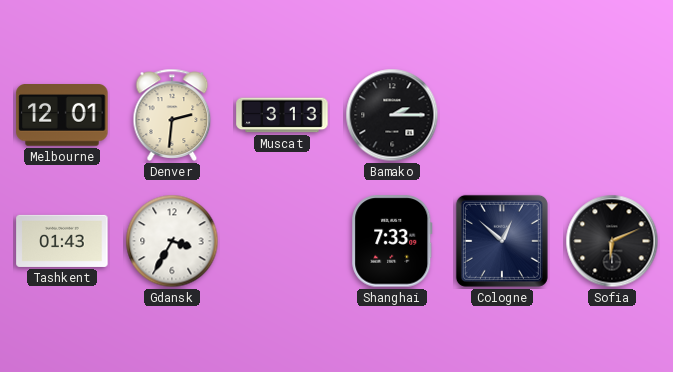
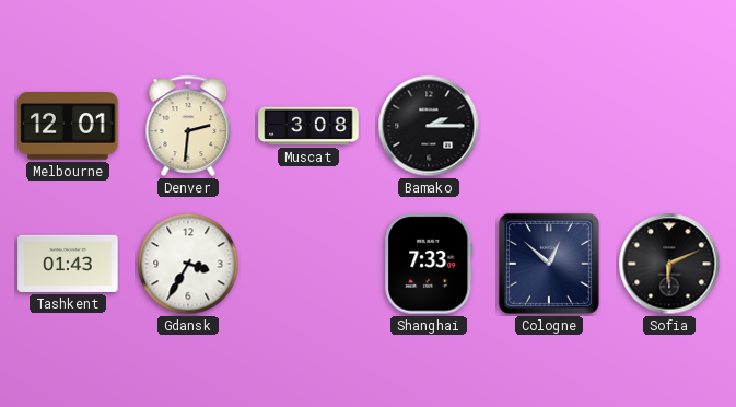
Muscat: 3:13 -> 3:08
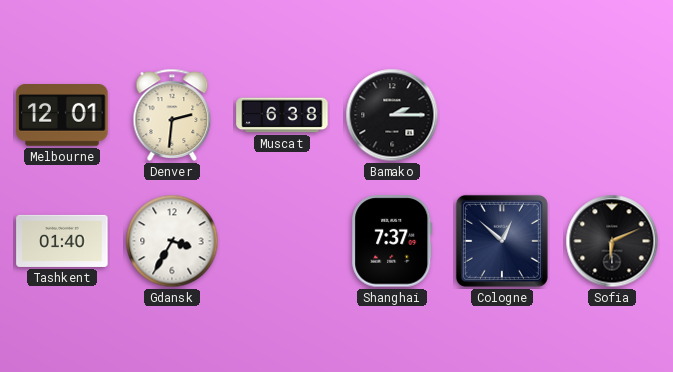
Muscat: 3:08 -> 6:38
Tashkent: 01:43 -> 01:40
Shanghai: 7:33 -> 7:37
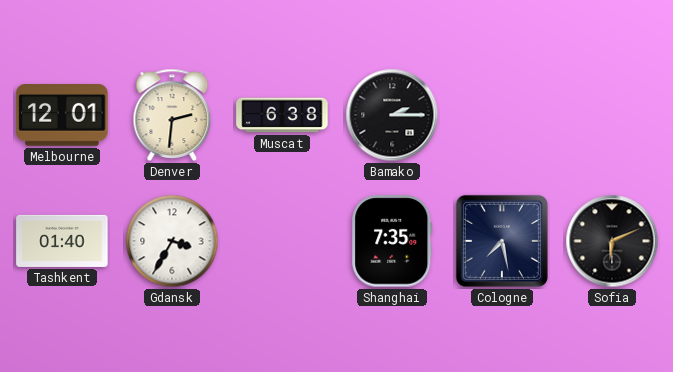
Shanghai: 7:37 -> 7:35
Cologne: 12:52 -> 7:28
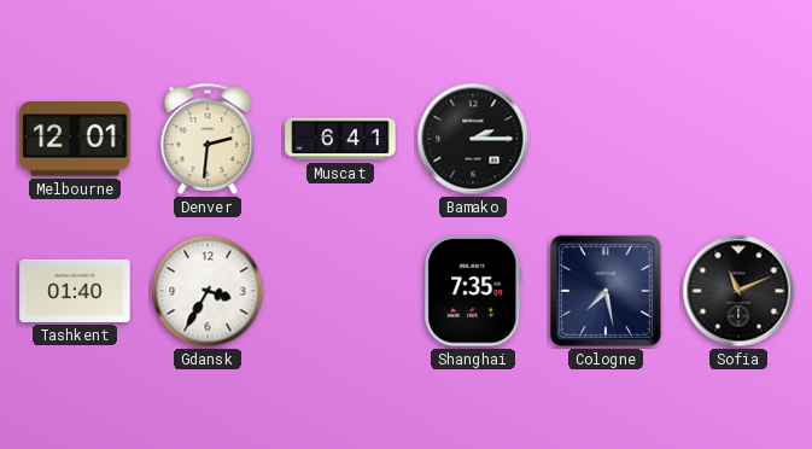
Muscat: 6:38 -> 6:41
Sofia: 6:11 -> 11:11
